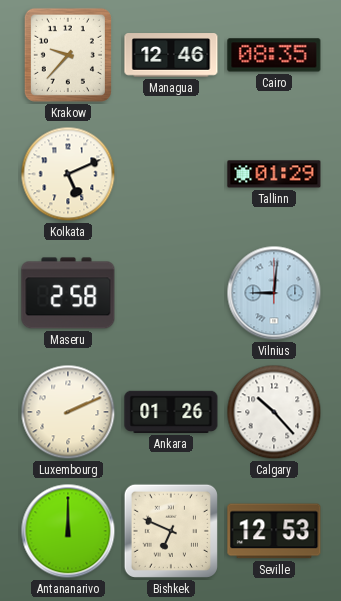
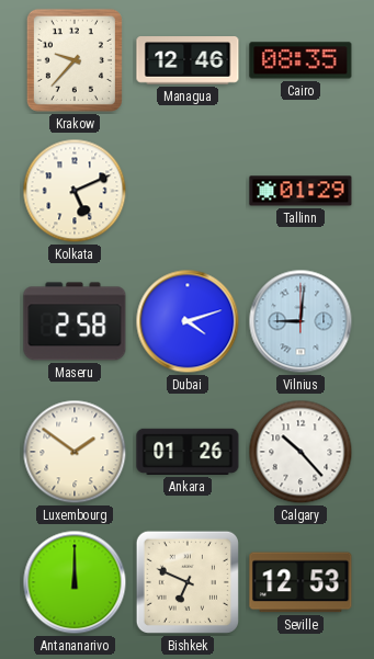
Dubai: none -> 4:12
Luxembourg: 2:11 -> 1:51
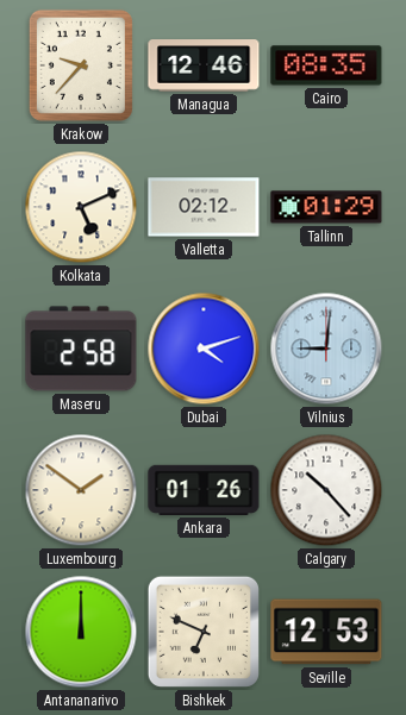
Valletta: none -> 02:12
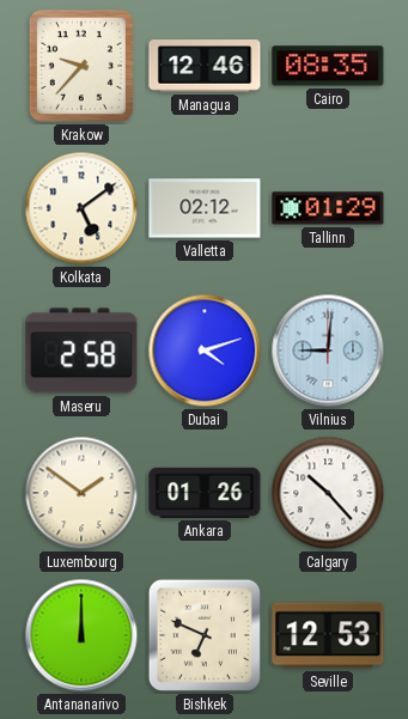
Kolkata: 5:11 -> 5:09
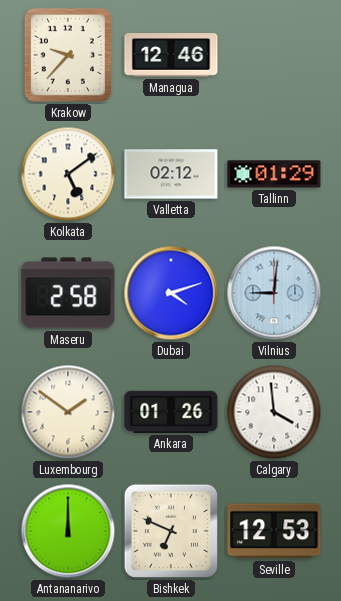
Cairo: 08:35 -> none
Calgary: 10:23 -> 3:59
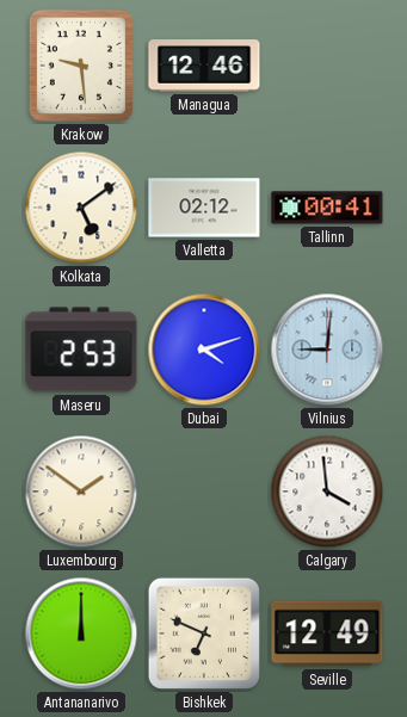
Krakow: 9:37 -> 9:29
Tallinn: 01:29 -> 00:41
Maseru: 2:58 -> 2:53
Ankara: 01:26 -> none
Seville: 12:53 -> 12:49
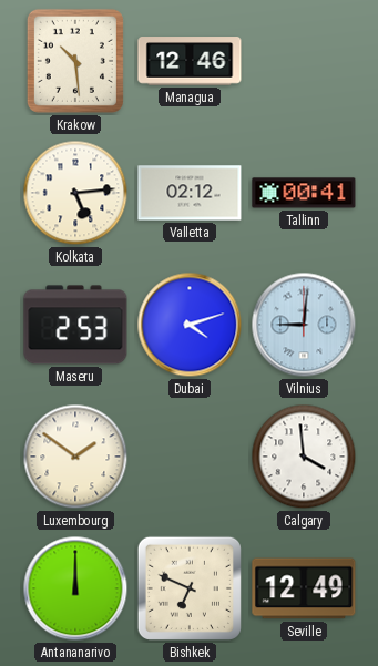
Krakow: 9:29 -> 10:29
Kolkata: 5:09 -> 5:14
